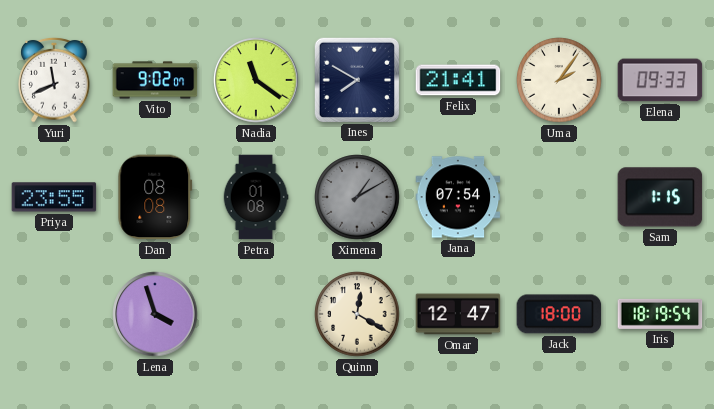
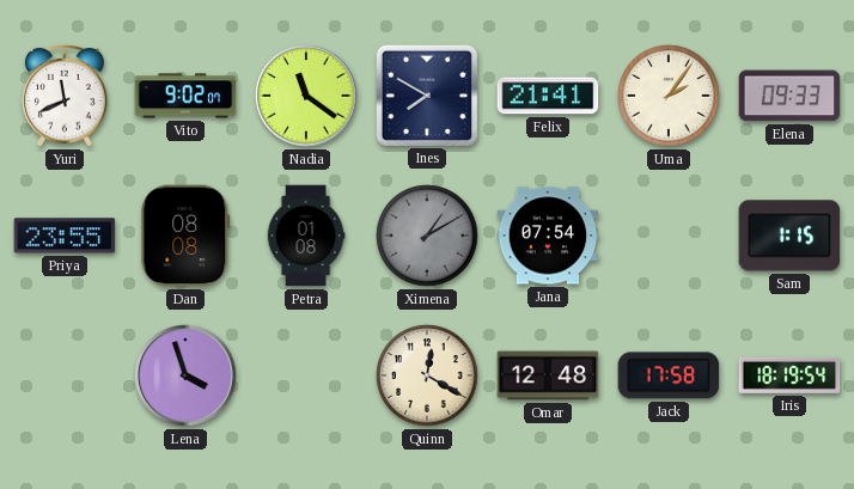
Omar: 12:47 -> 12:48
Jack: 18:00 -> 17:58
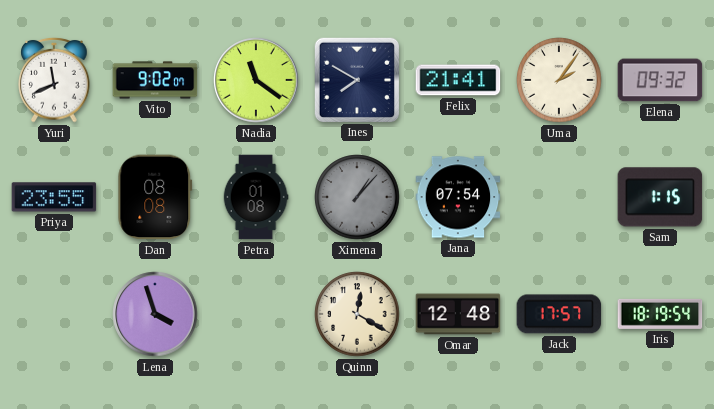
Elena: 09:33 -> 09:32
Ximena: 1:10 -> 1:07
Jack: 17:58 -> 17:57
